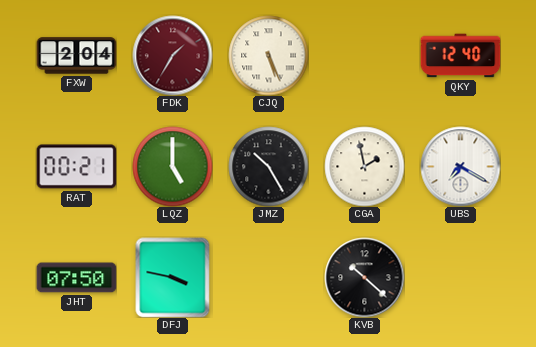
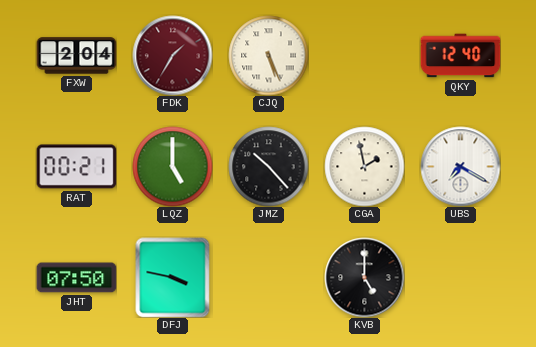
JMZ: 10:25 -> 10:23
KVB: 10:22 -> 5:00
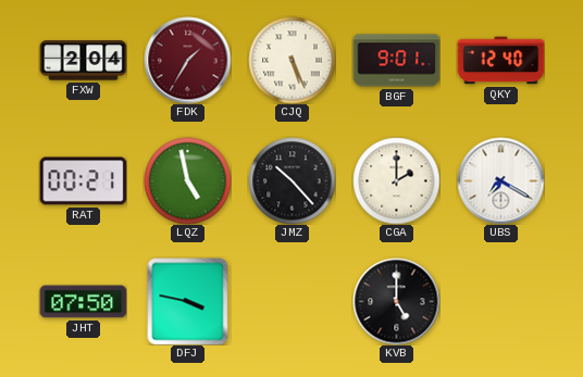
BGF: none -> 9:01
LQZ: 5:00 -> 4:58
CGA: 1:58 -> 2:00
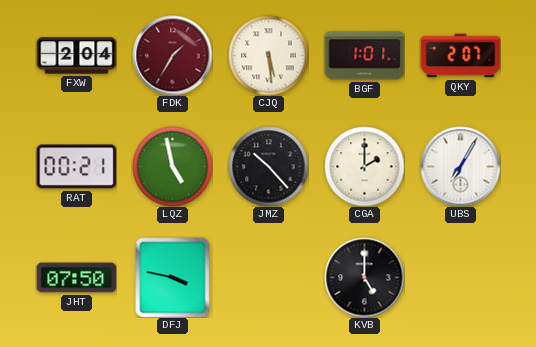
CJQ: 5:26 -> 5:29
BGF: 9:01 -> 1:01
QKY: 12:40 -> 2:07
UBS: 7:20 -> 7:05
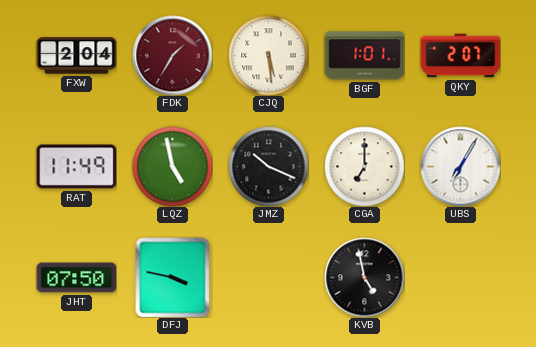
RAT: 00:21 -> 11:49
JMZ: 10:23 -> 10:19
CGA: 2:00 -> 7:00
KVB: 5:00 -> 4:58
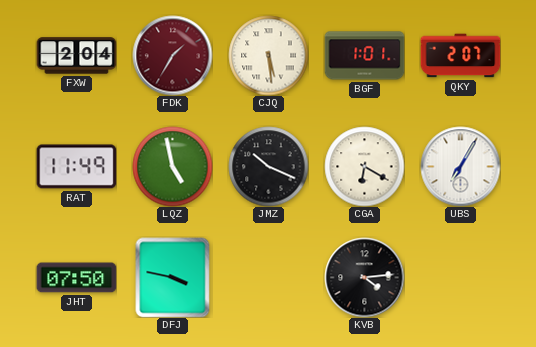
CGA: 7:00 -> 6:20
KVB: 4:58 -> 4:14
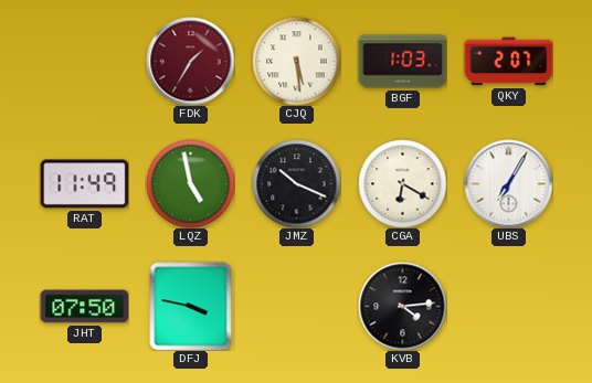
FXW: 2:04 -> none
BGF: 1:01 -> 1:03
